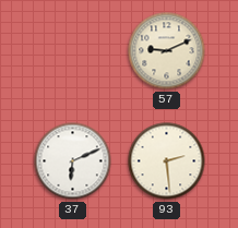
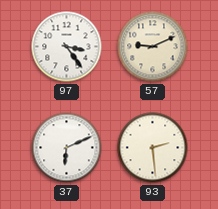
97: none -> 3:24
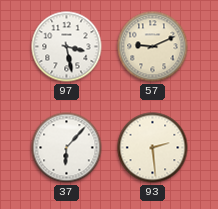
97: 3:24 -> 3:28
37: 6:11 -> 6:07
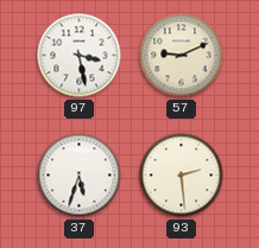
37: 6:07 -> 5:33
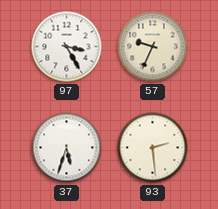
97: 3:28 -> 3:25
57: 9:11 -> 9:34
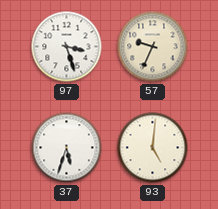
97: 3:25 -> 3:27
93: 2:29 -> 5:01
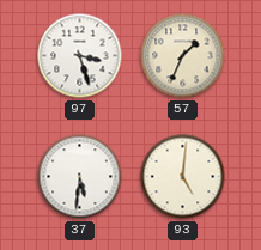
57: 9:34 -> 1:34
37: 5:33 -> 5:31
